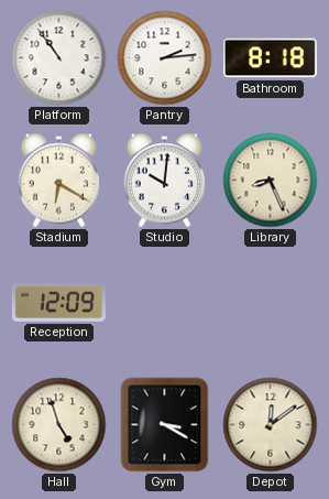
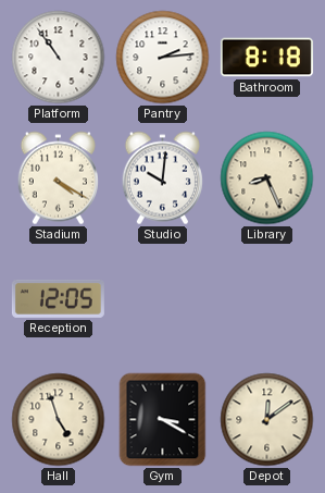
Stadium: 6:20 -> 4:20
Reception: 12:09 -> 12:05
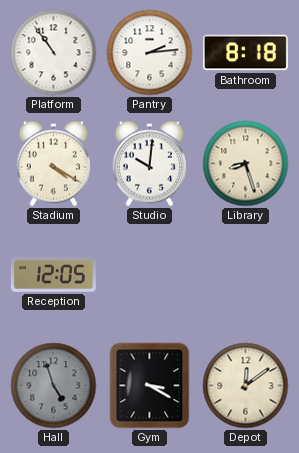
Library: 8:26 -> 8:27
Hall dial: cream -> grey
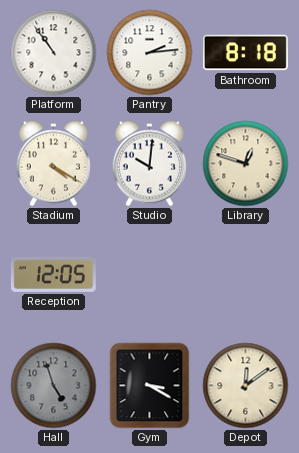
Library: 8:27 -> 12:48
